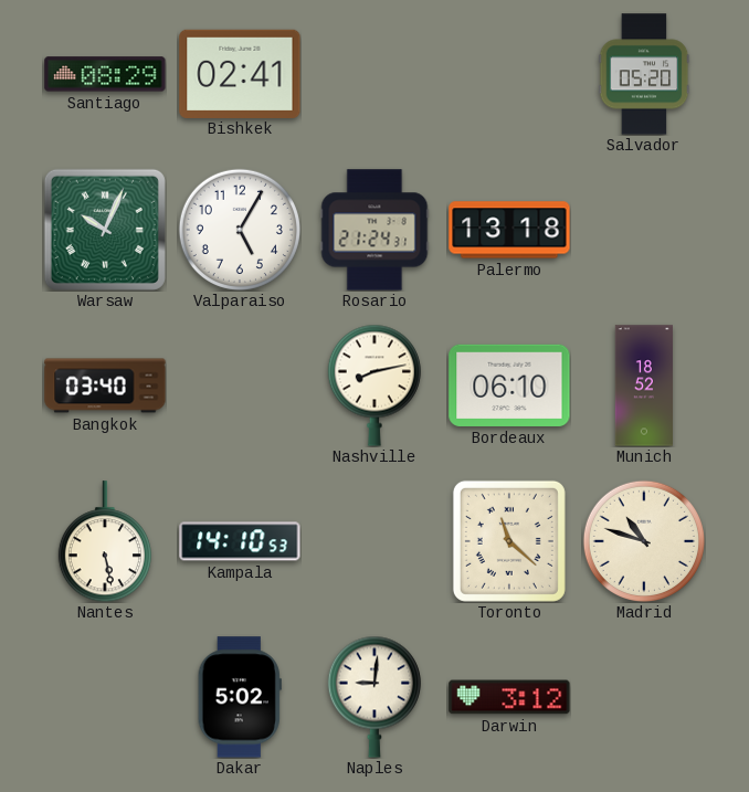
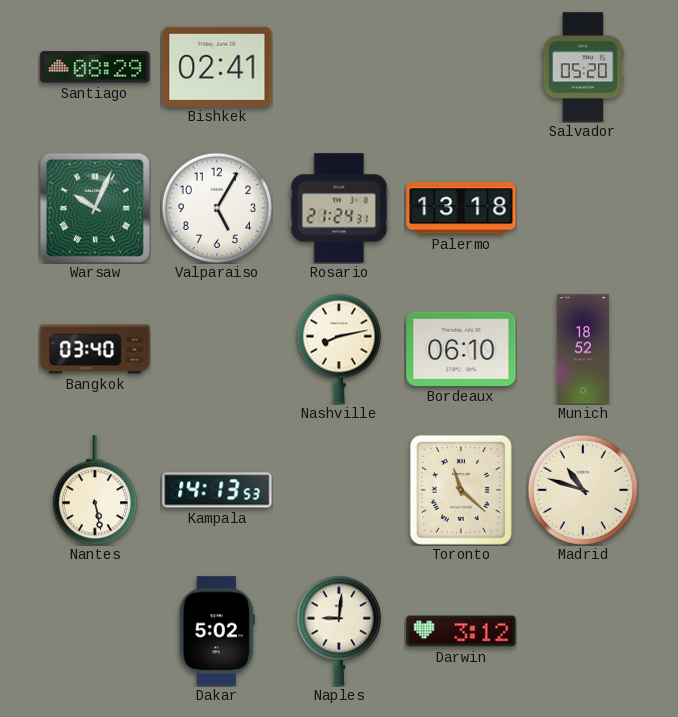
Kampala: 14:10 -> 14:13
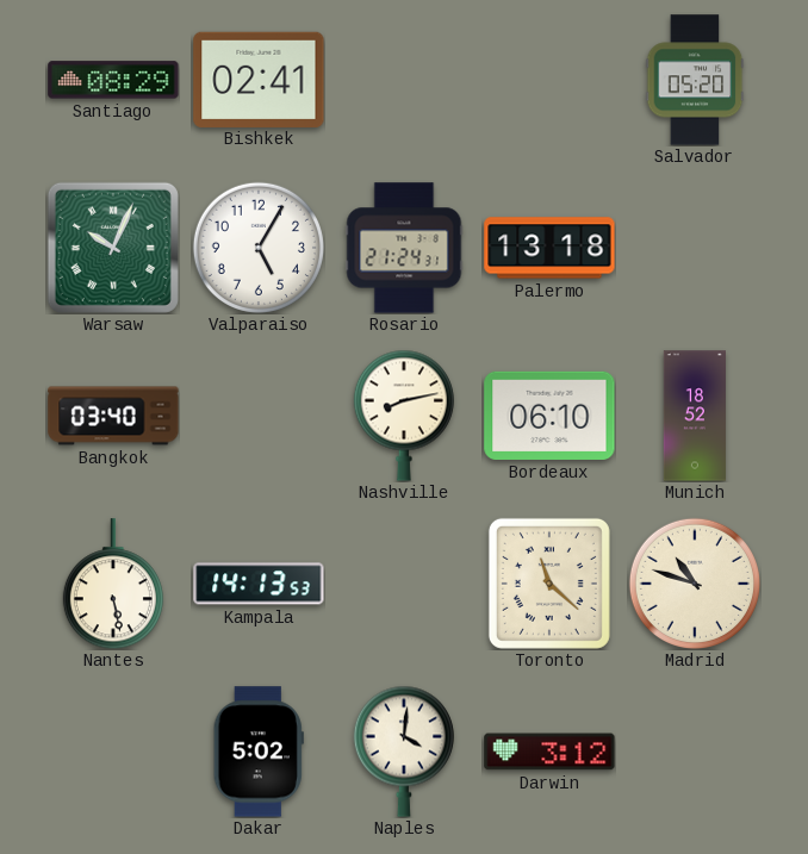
Naples: 9:01 -> 4:01
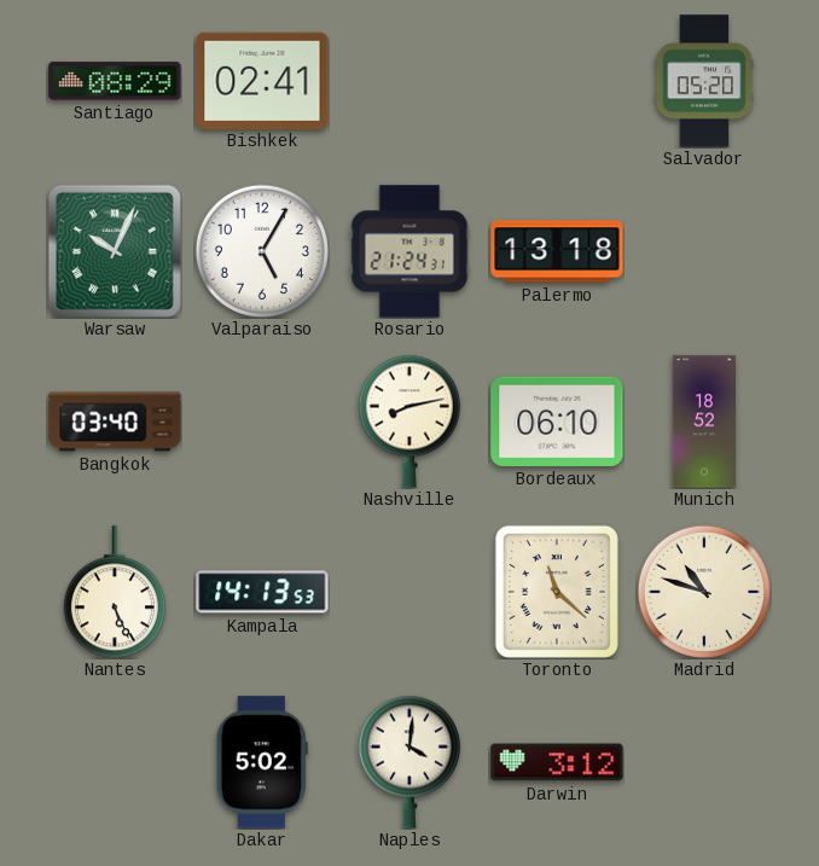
Nantes: 5:28 -> 5:26
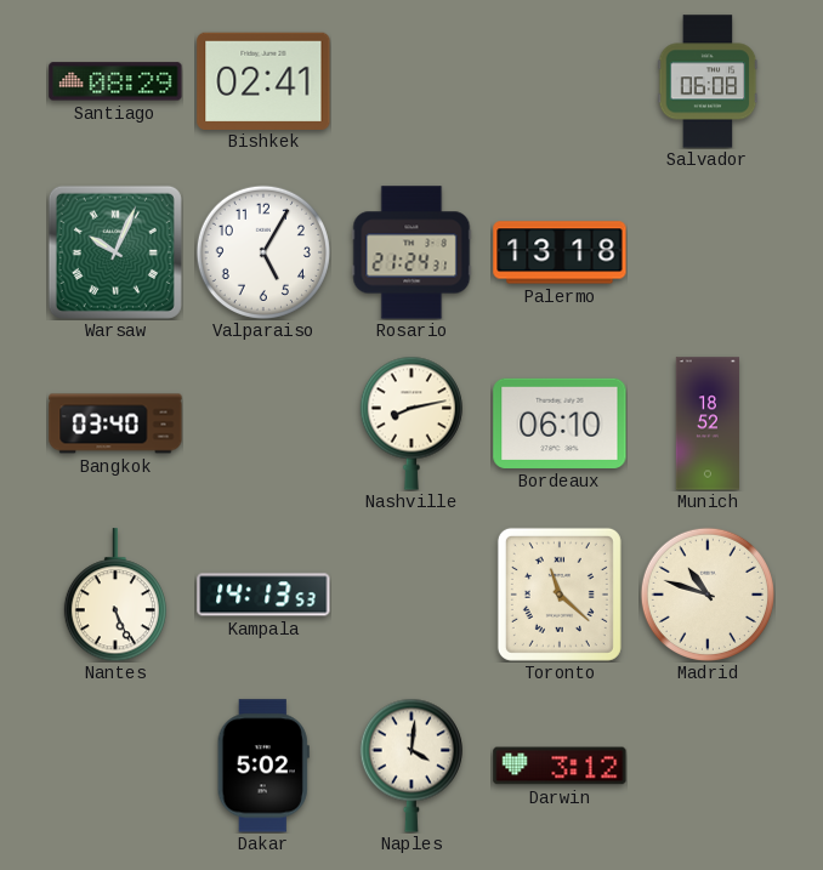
Salvador: 05:20 -> 06:08
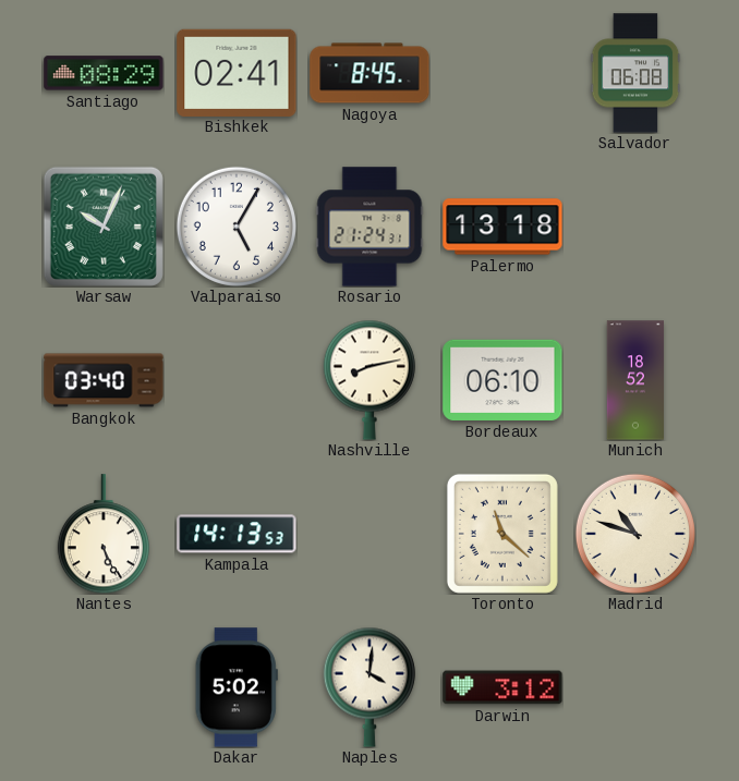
Nagoya: none -> 8:45
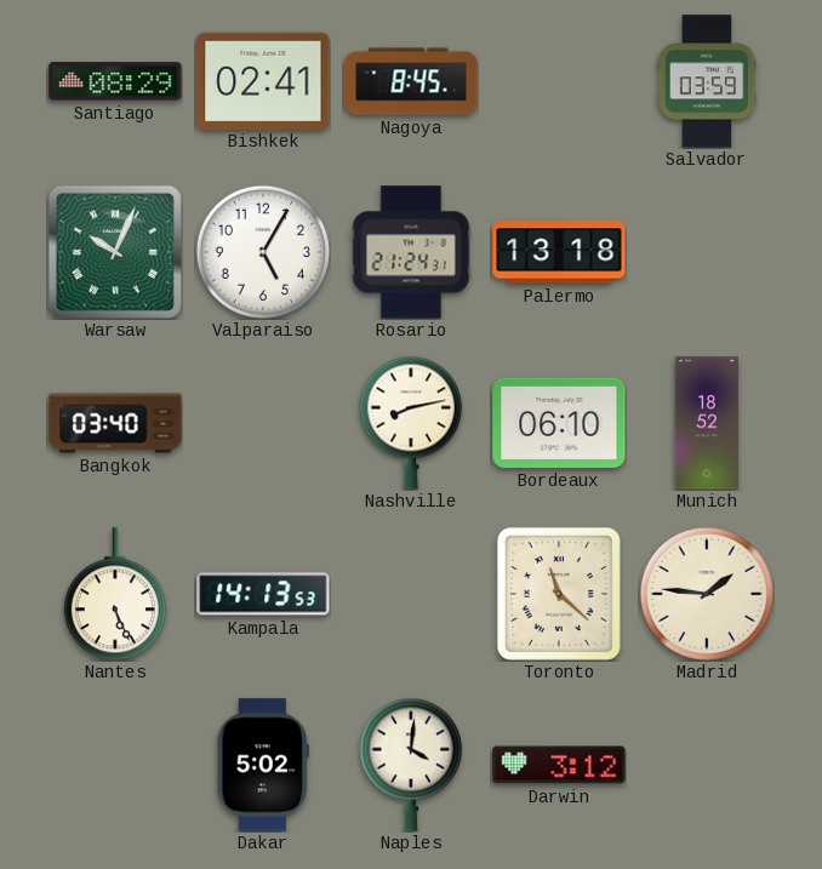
Salvador: 06:08 -> 03:59
Madrid: 10:48 -> 1:46
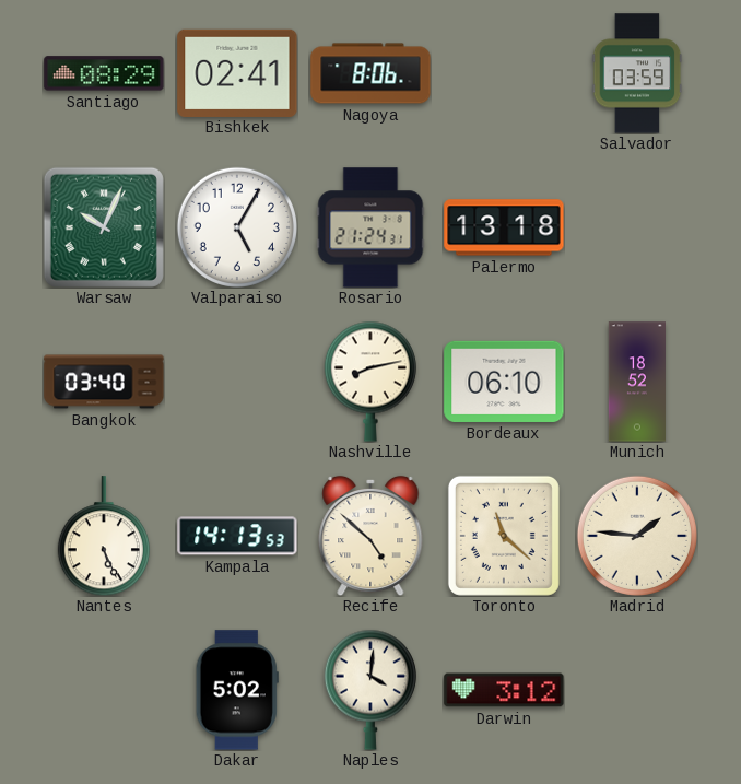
Nagoya: 8:45 -> 8:06
Recife: none -> 4:52
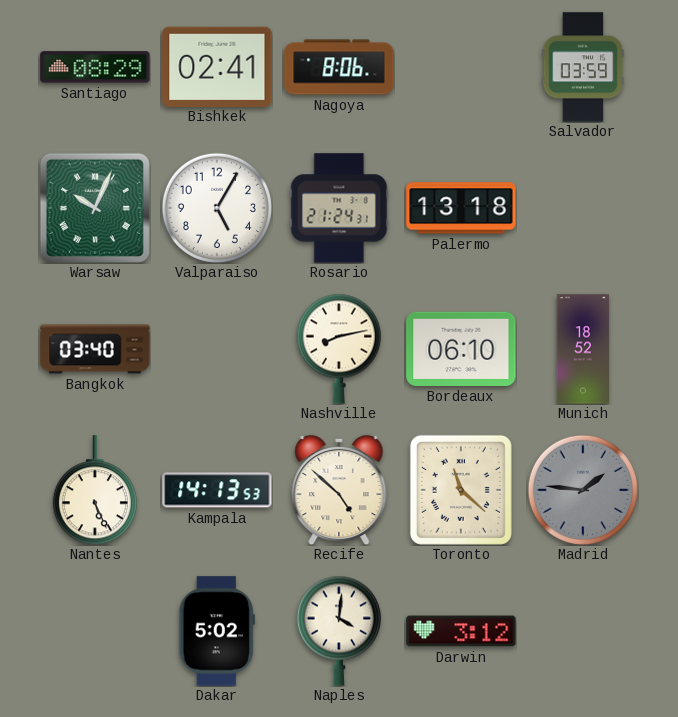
Madrid dial: cream -> grey
